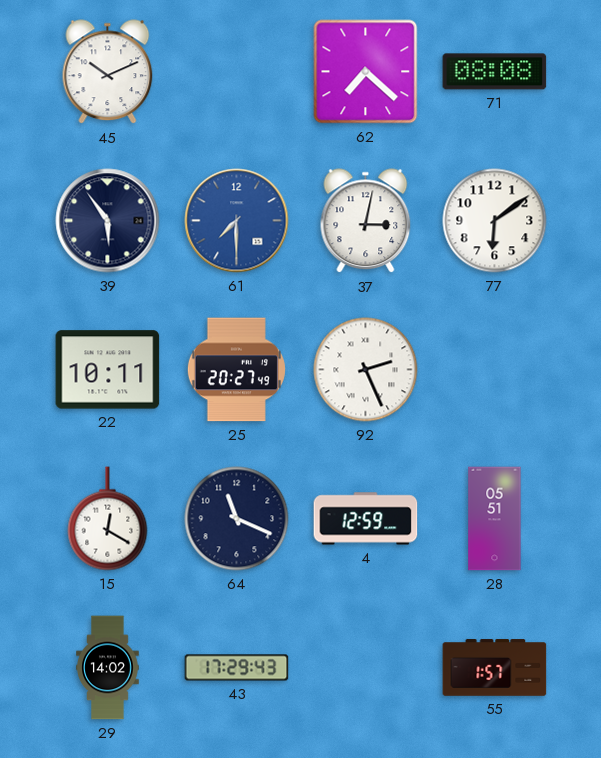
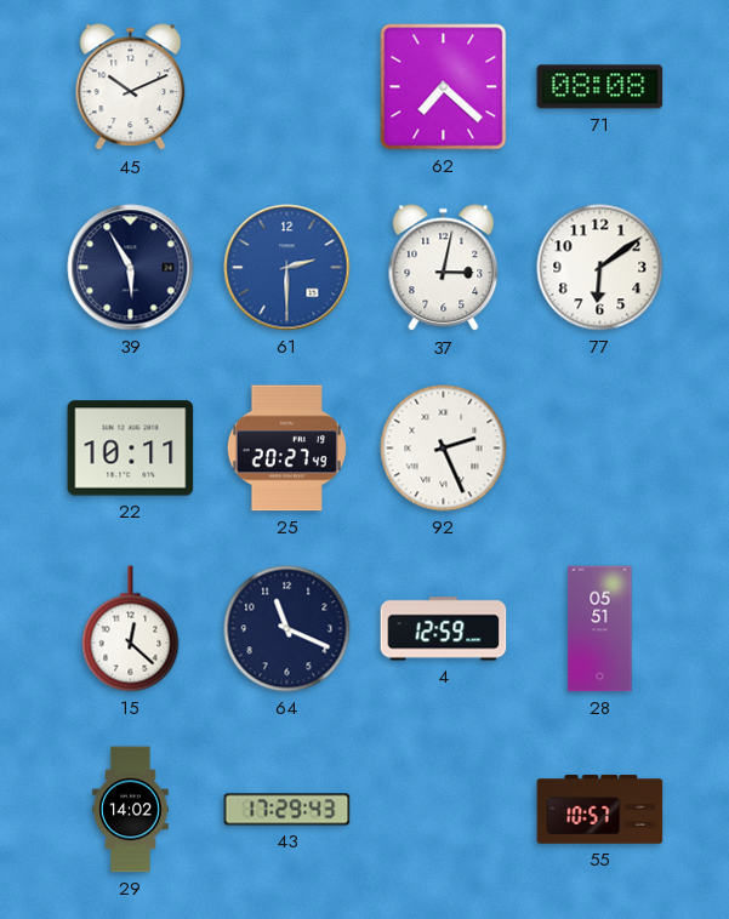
39: 5:54 -> 5:55
61: 7:30 -> 2:30
15: 12:20 -> 12:22
55: 1:57 -> 10:57
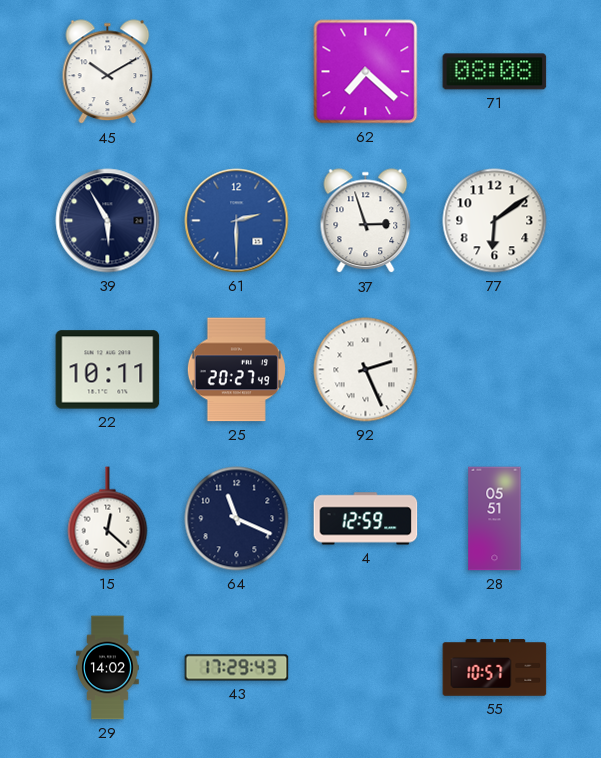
45: 10:11 -> 10:10
37: 3:02 -> 2:57
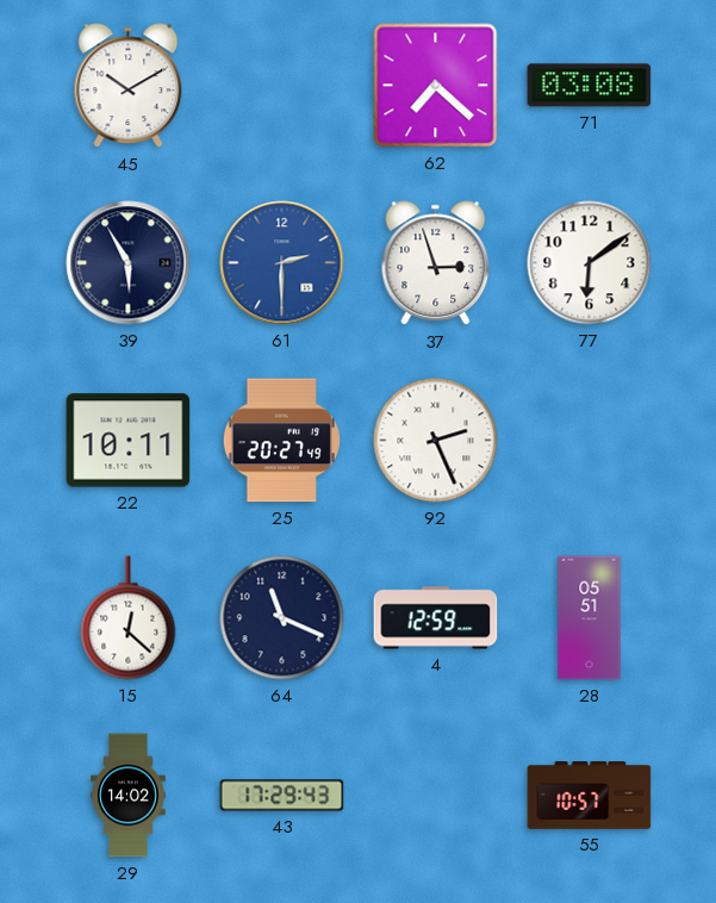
71: 08:08 -> 03:08
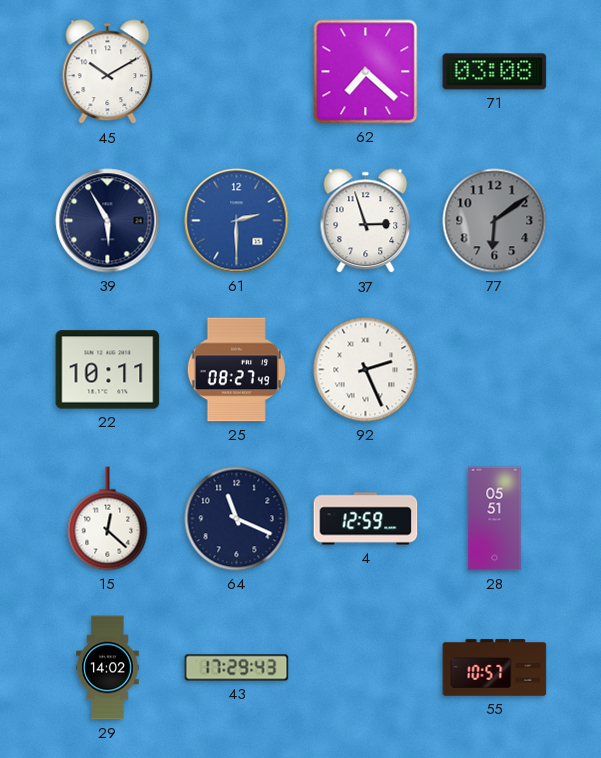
77 dial: white -> grey
25: 20:27 -> 08:27
